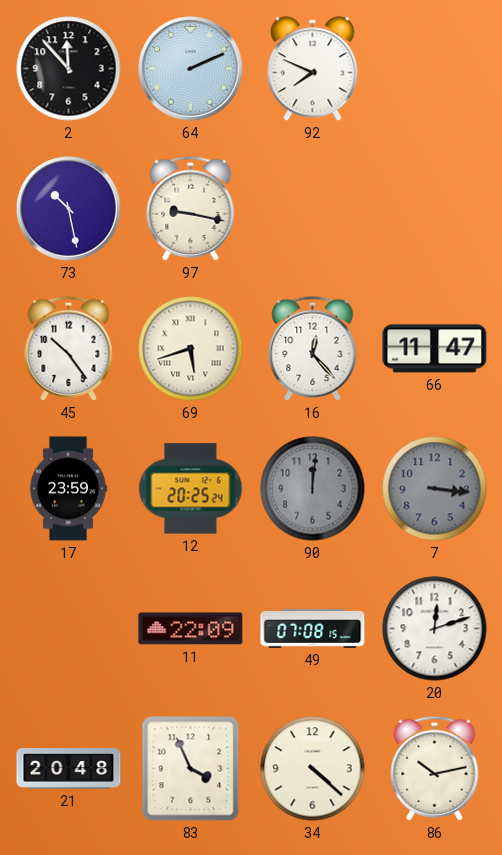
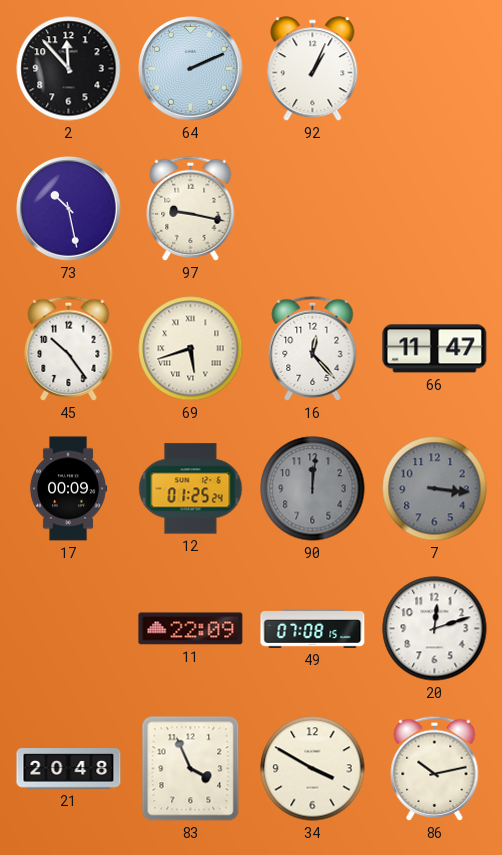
92: 7:49 -> 1:04
17: 23:59 -> 00:09
12: 20:25 -> 01:25
34: 4:22 -> 3:50
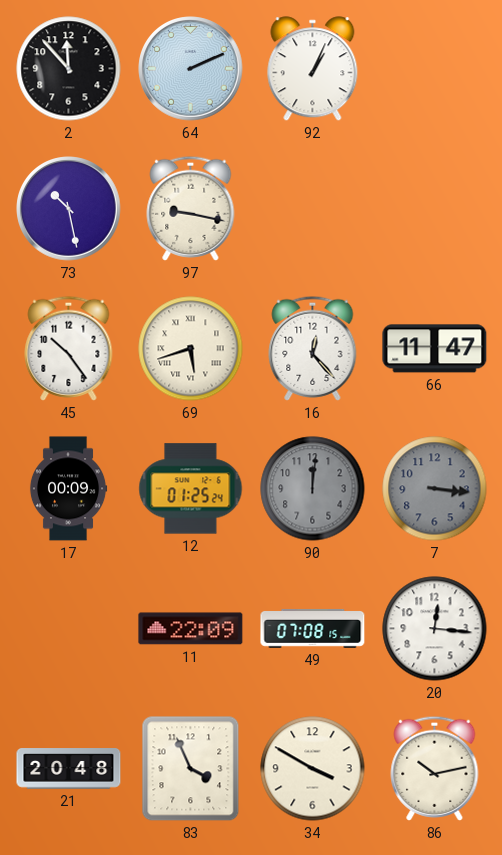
20: 12:12 -> 12:16
